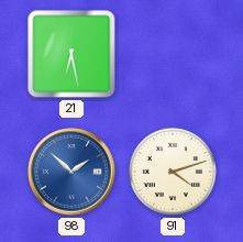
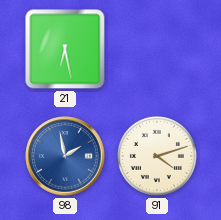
98: 1:52 -> 1:58
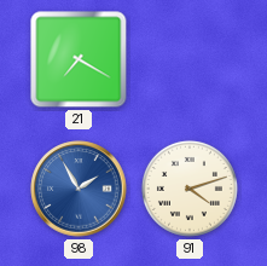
21: 6:28 -> 7:20
98: 1:58 -> 1:55
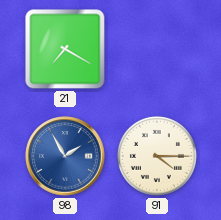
91: 4:12 -> 4:15
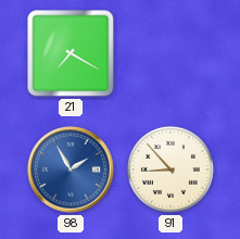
91: 4:15 -> 8:53
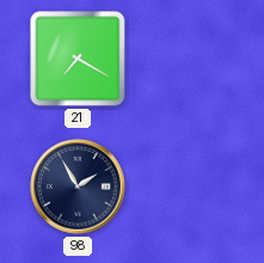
98 dial: blue -> navy
91: 8:53 -> none
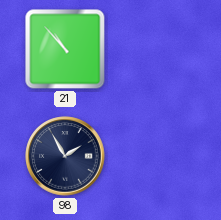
21: 7:20 -> 10:53
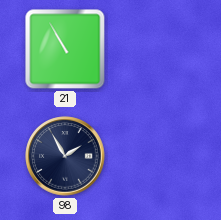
21: 10:53 -> 10:55
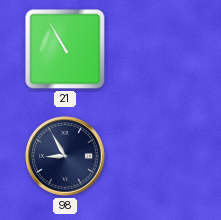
98: 1:55 -> 8:55
